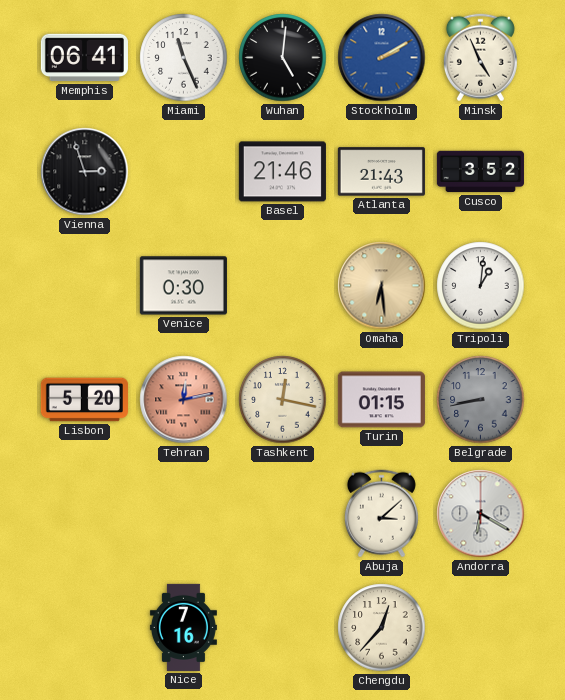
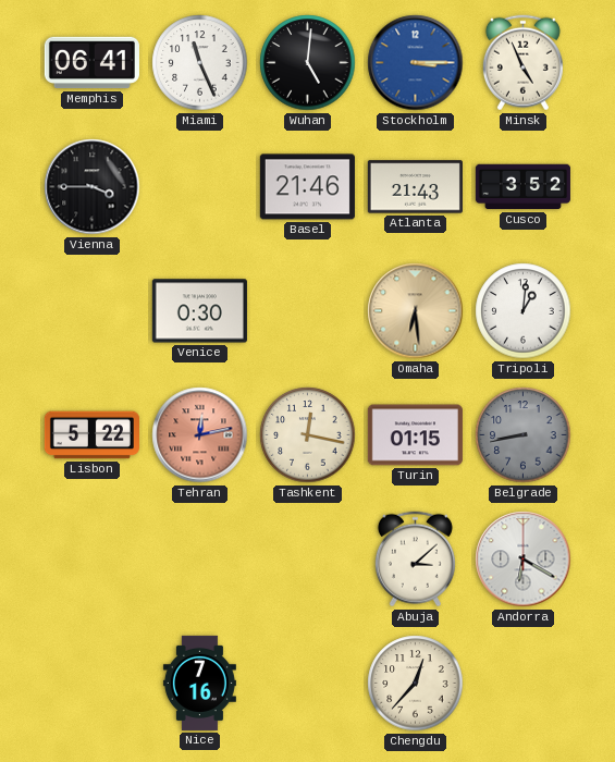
Stockholm: 2:10 -> 3:15
Vienna: 2:57 -> 3:45
Lisbon: 5:20 -> 5:22
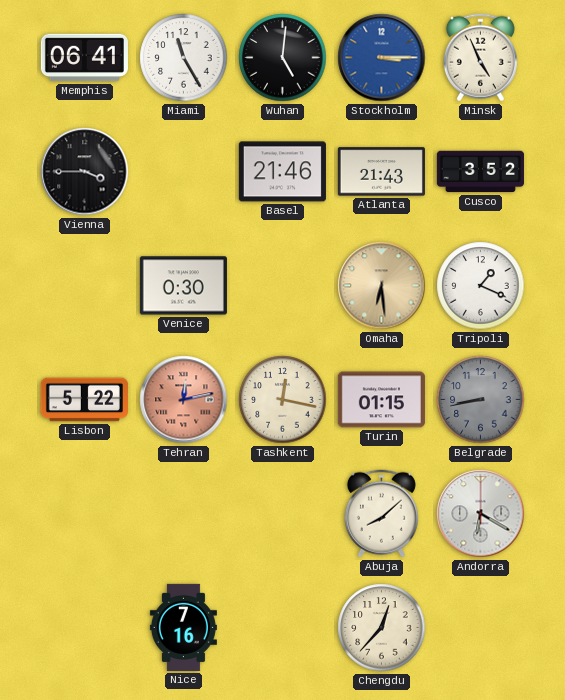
Miami: 11:26 -> 11:25
Tripoli: 1:01 -> 1:19
Abuja: 3:08 -> 8:08
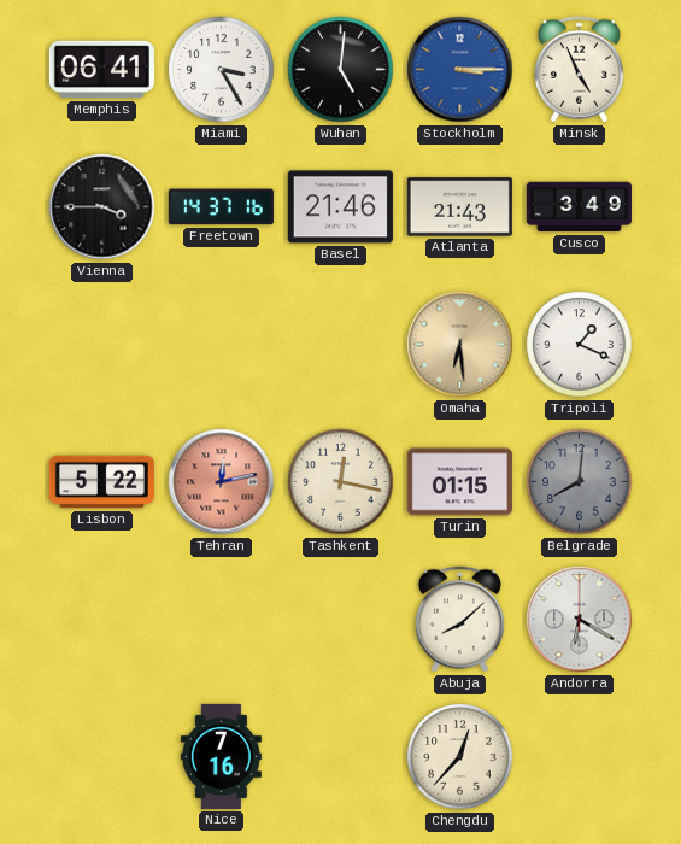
Miami: 11:25 -> 3:25
Freetown: none -> 14:37
Cusco: 3:52 -> 3:49
Venice: 0:30 -> none
Belgrade: 8:43 -> 8:01
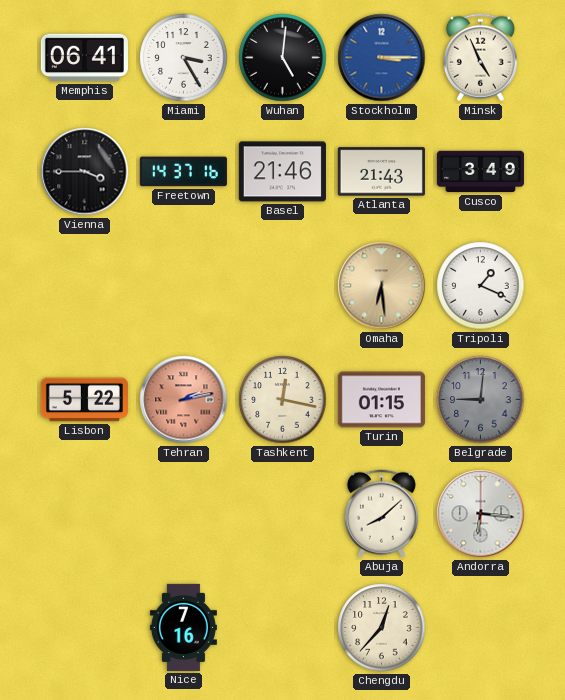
Tehran: 12:13 -> 2:13
Belgrade: 8:01 -> 9:01
Andorra: 6:20 -> 6:16
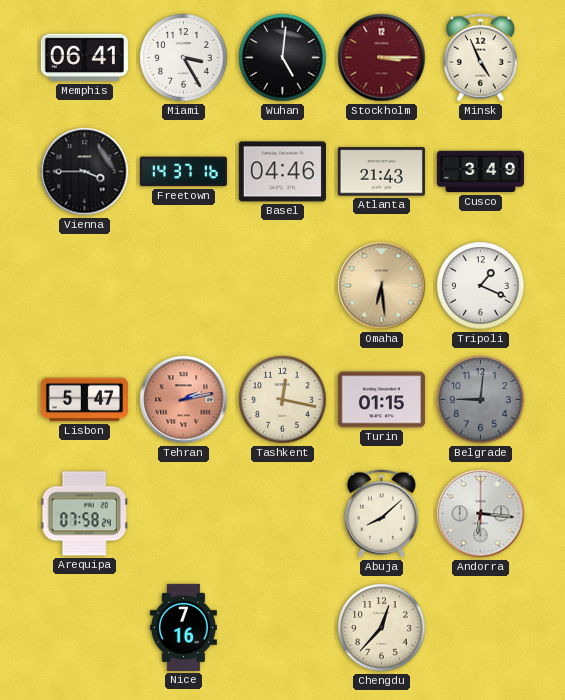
Stockholm dial: blue -> burgundy
Basel: 21:46 -> 04:46
Lisbon: 5:22 -> 5:47
Arequipa: none -> 07:58
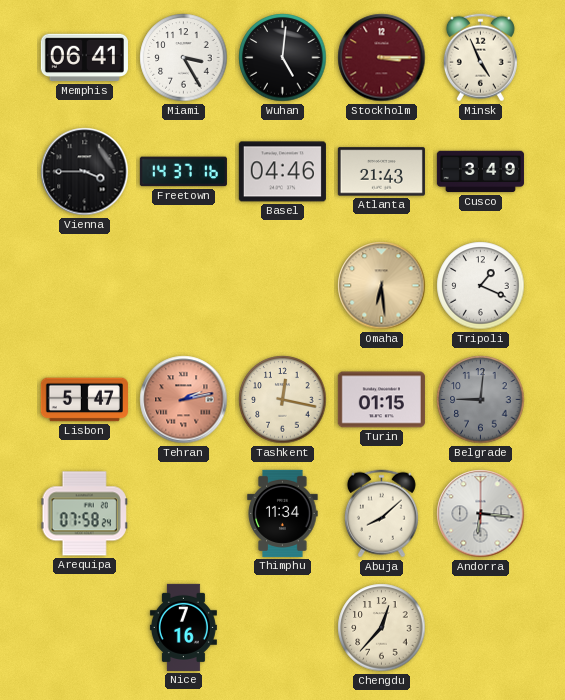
Thimphu: none -> 11:34
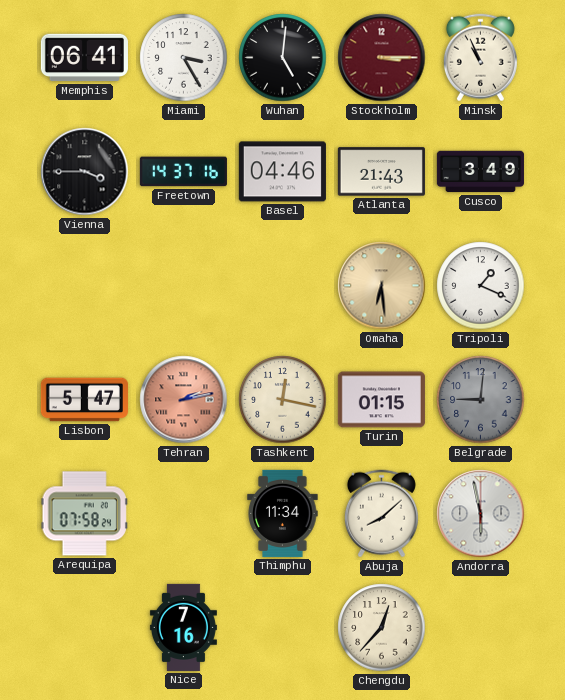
Minsk: 4:56 -> 10:56
Andorra: 6:16 -> 5:58
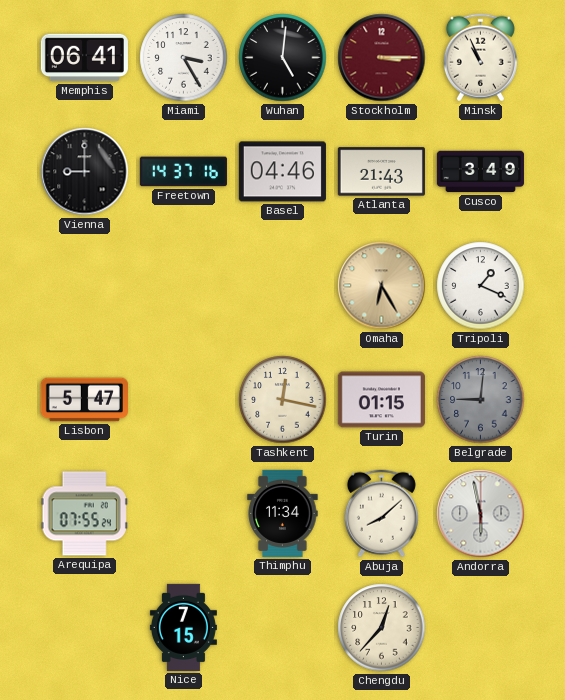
Vienna: 3:45 -> 9:00
Omaha: 6:29 -> 6:25
Tehran: 2:13 -> none
Arequipa: 07:58 -> 07:55
Nice: 7:16 -> 7:15
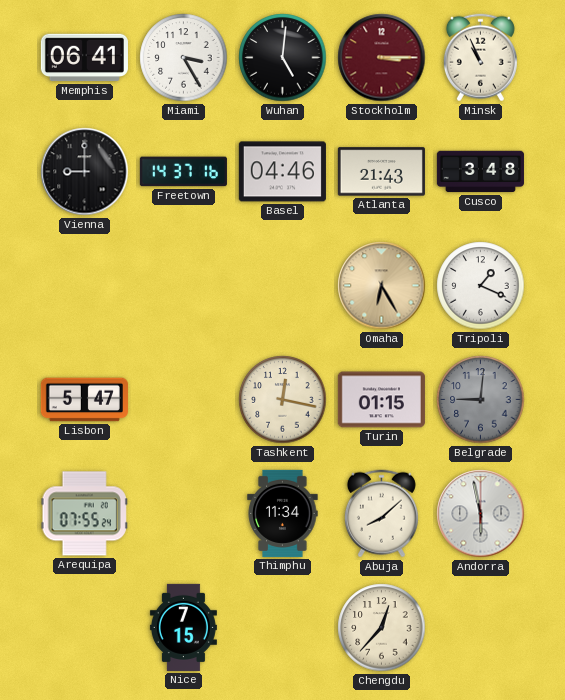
Cusco: 3:49 -> 3:48
